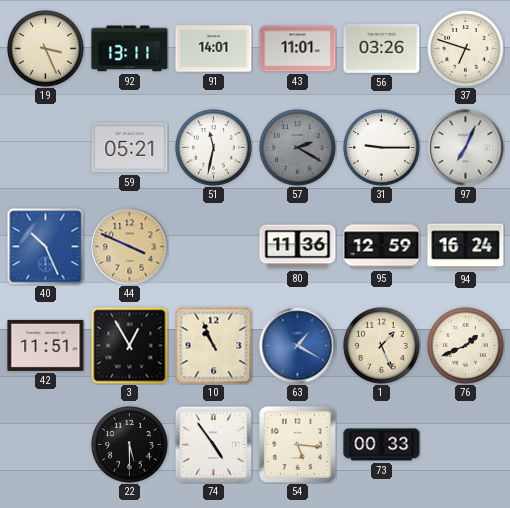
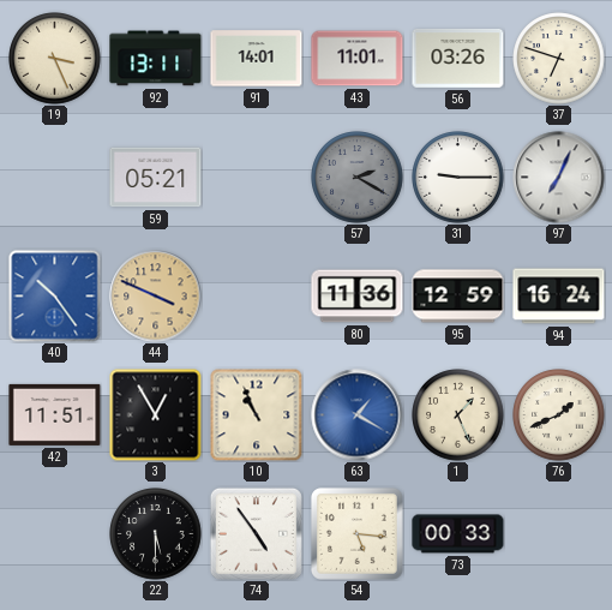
51: 11:32 -> none
40: 10:26 -> 10:24
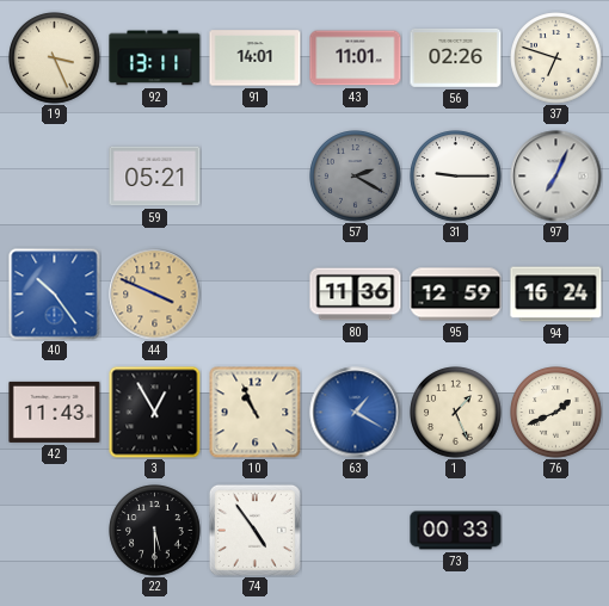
56: 03:26 -> 02:26
42: 11:51 -> 11:43
54: 5:16 -> none
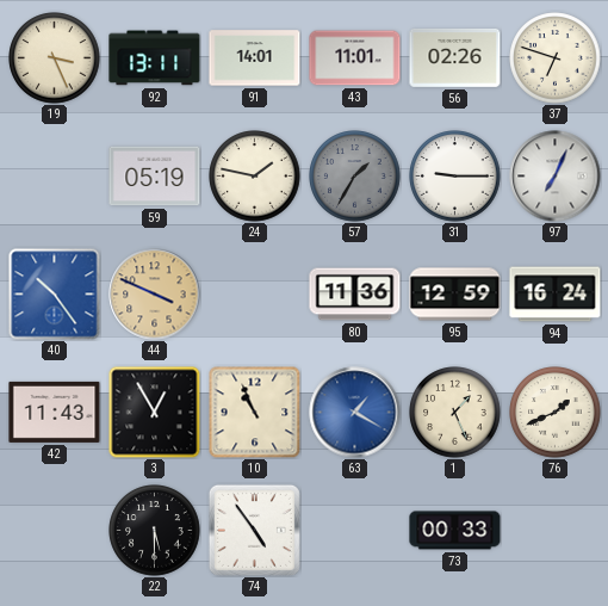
59: 05:21 -> 05:19
24: none -> 1:47
57: 2:20 -> 1:35
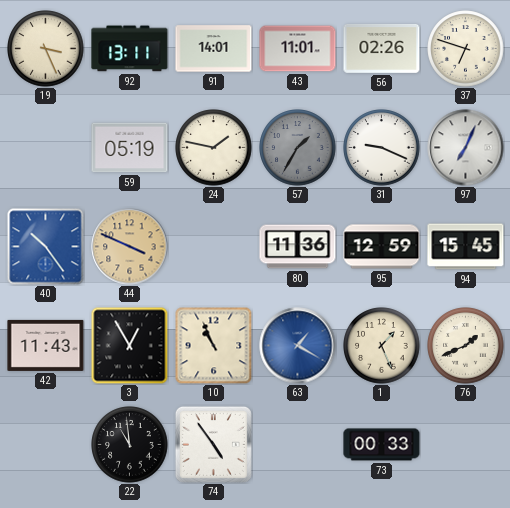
31: 9:15 -> 9:19
94: 16:24 -> 15:45
22: 5:30 -> 10:59
